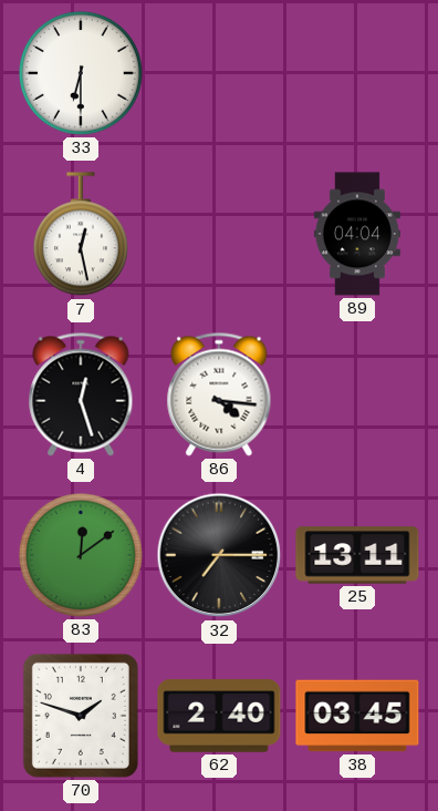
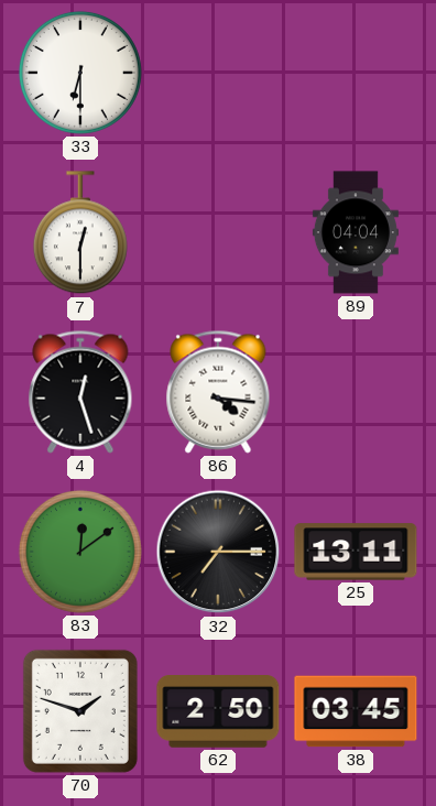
7: 12:28 -> 12:30
62: 2:40 -> 2:50
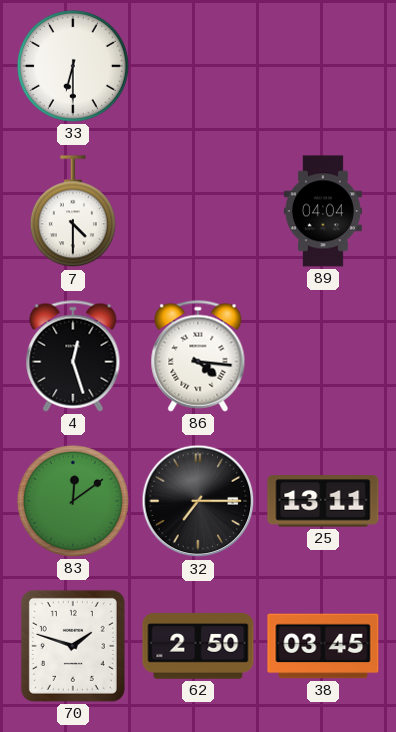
7: 12:30 -> 4:30
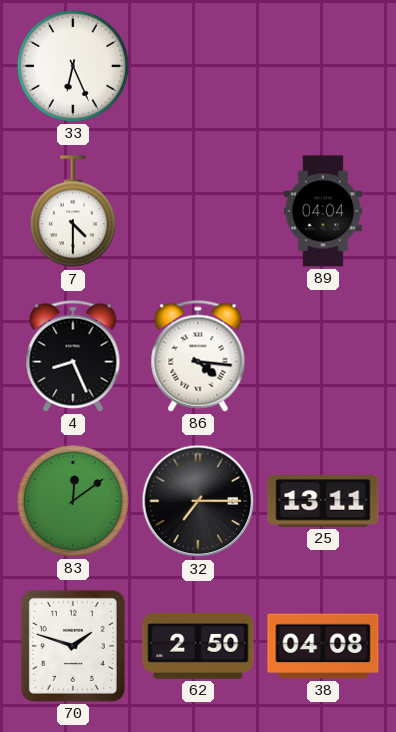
33: 6:30 -> 6:26
4: 12:27 -> 8:26
38: 03:45 -> 04:08
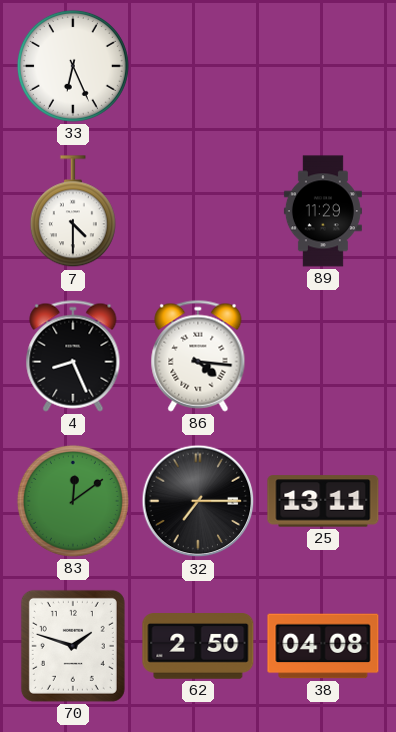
89: 04:04 -> 11:29
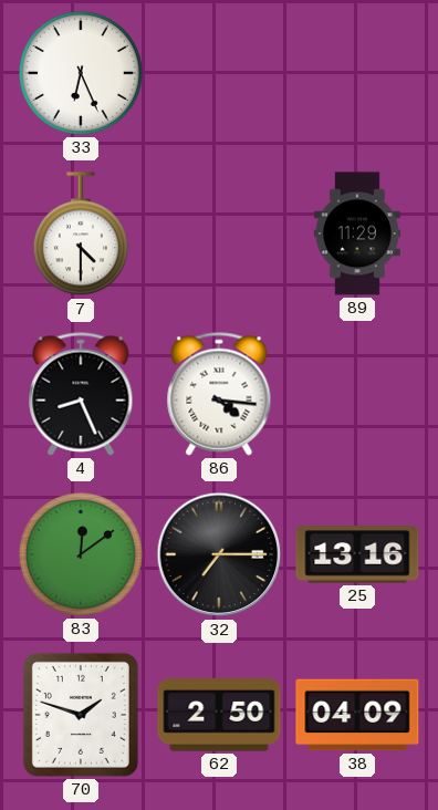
25: 13:11 -> 13:16
38: 04:08 -> 04:09
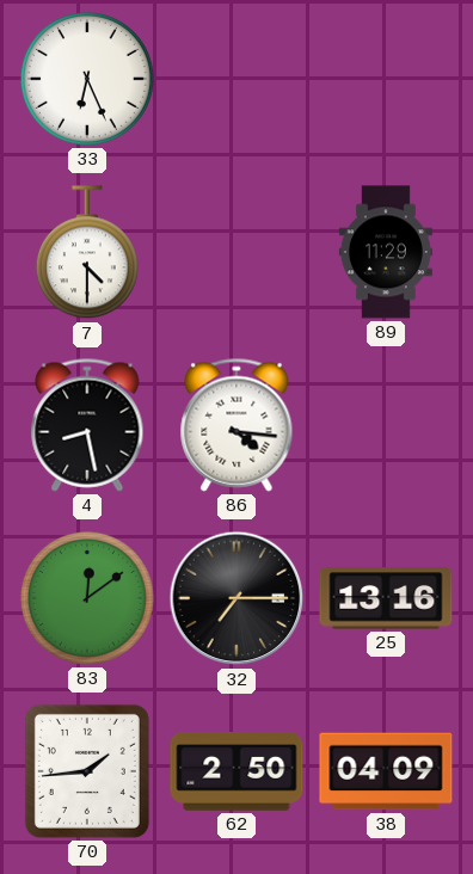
4: 8:26 -> 8:28
70: 1:48 -> 1:44
